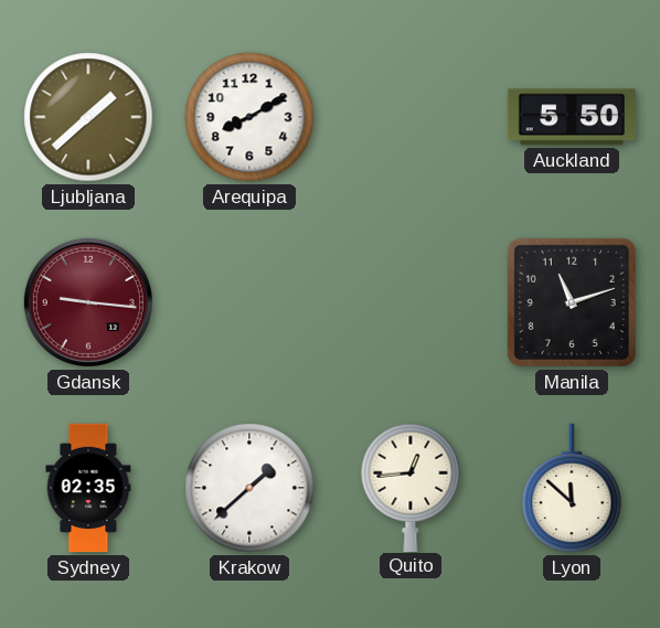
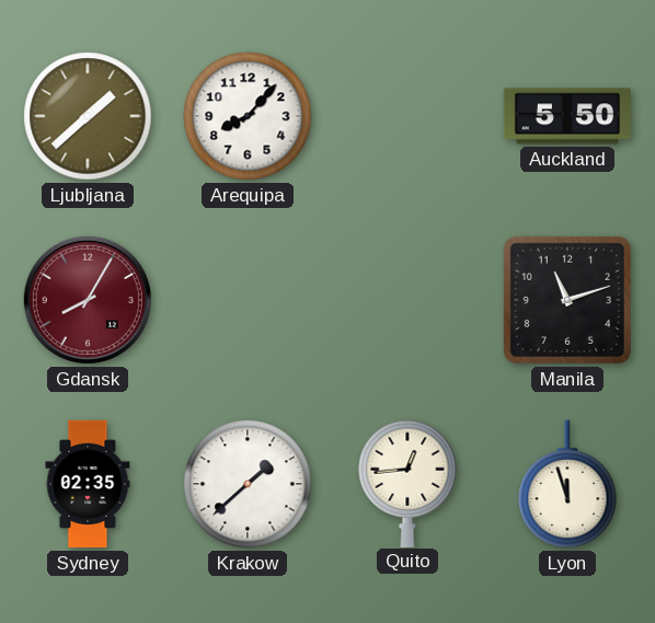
Arequipa: 8:10 -> 8:07
Gdansk: 9:16 -> 8:05
Lyon: 11:52 -> 11:57
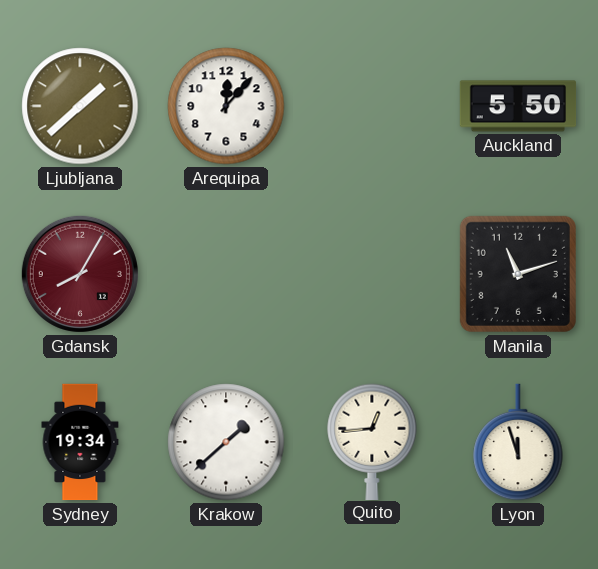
Arequipa: 8:07 -> 12:07
Sydney: 02:35 -> 19:34
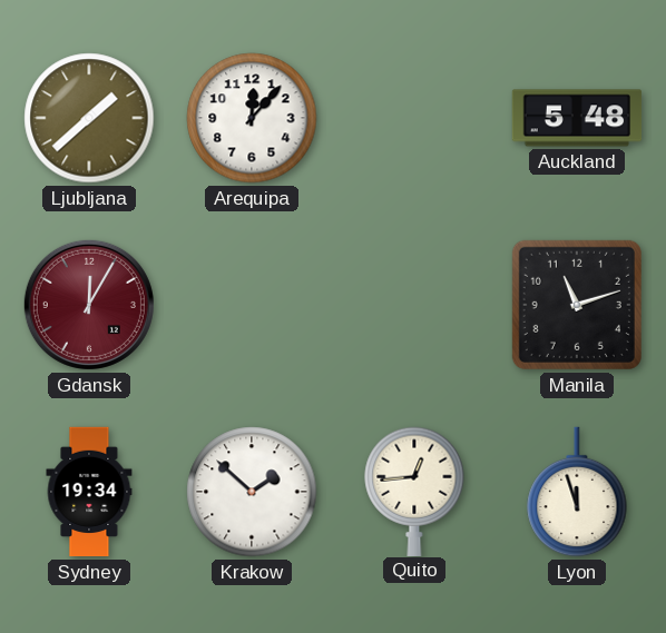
Auckland: 5:50 -> 5:48
Gdansk: 8:05 -> 12:05
Krakow: 1:38 -> 1:52
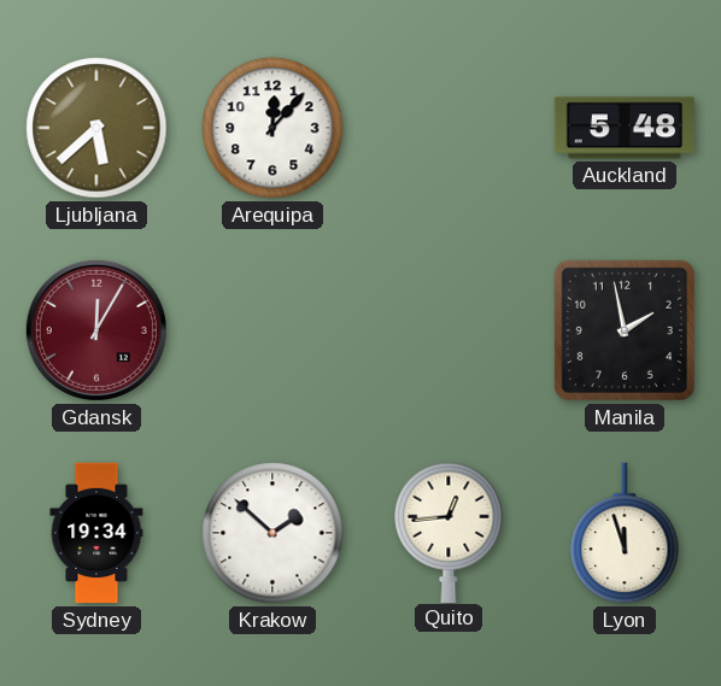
Ljubljana: 1:38 -> 5:38
Manila: 11:12 -> 1:58
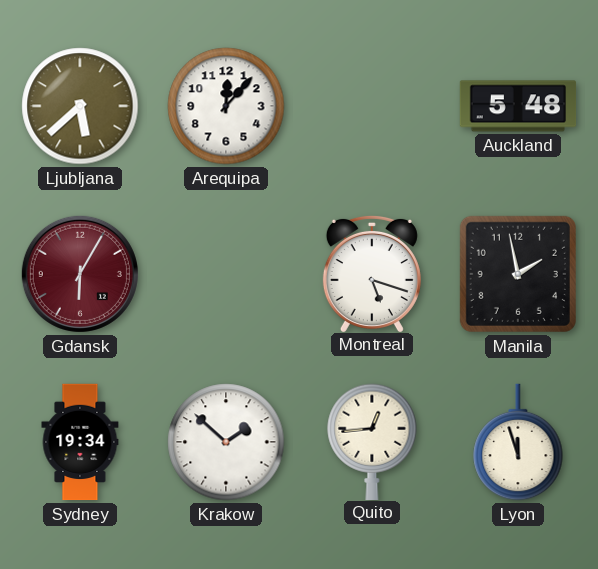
Gdansk: 12:05 -> 6:05
Montreal: none -> 5:18
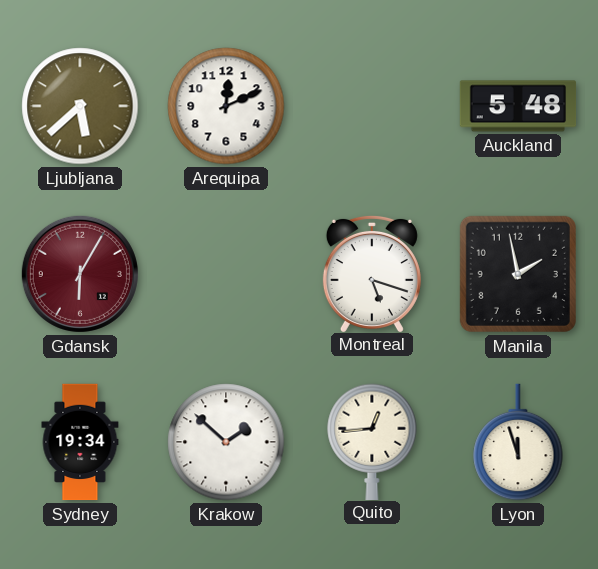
Arequipa: 12:07 -> 12:11
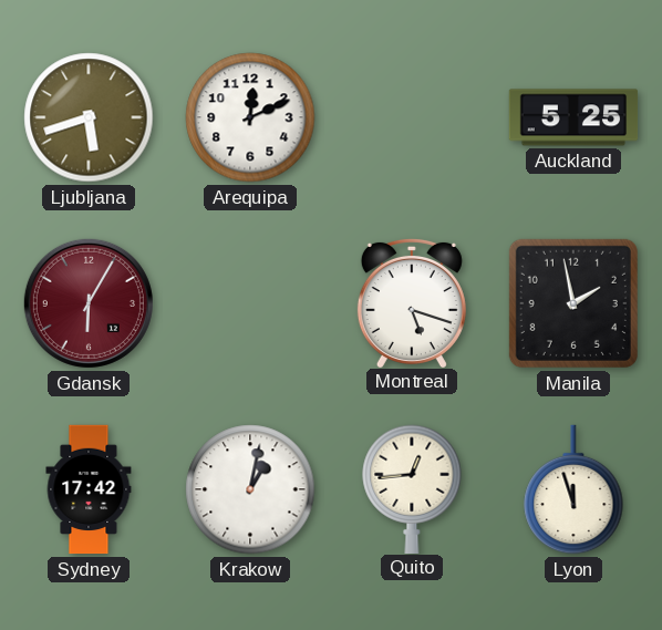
Ljubljana: 5:38 -> 5:42
Auckland: 5:48 -> 5:25
Sydney: 19:34 -> 17:42
Krakow: 1:52 -> 1:02
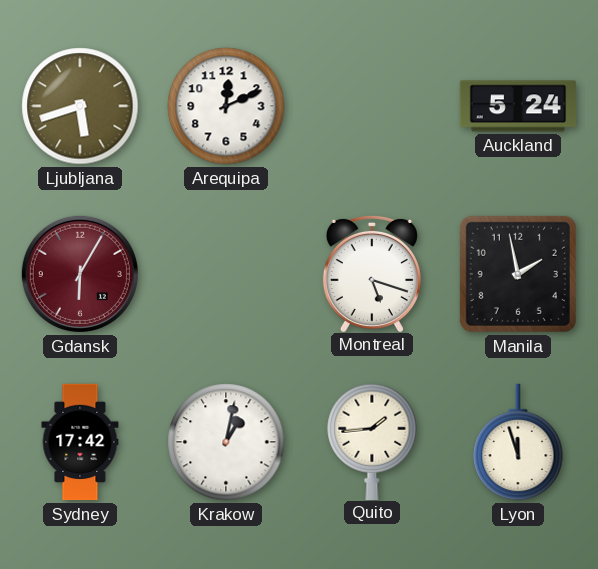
Auckland: 5:25 -> 5:24
Quito: 12:44 -> 1:44
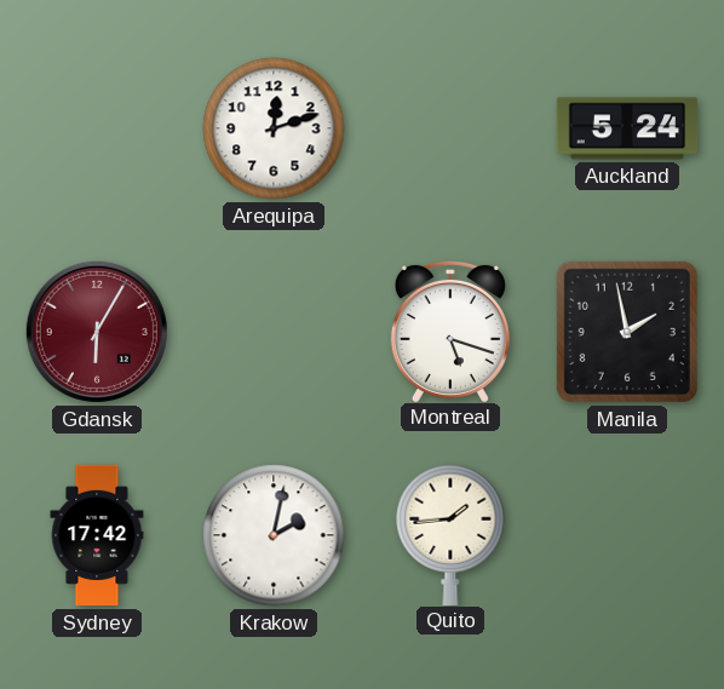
Ljubljana: 5:42 -> none
Arequipa: 12:11 -> 12:12
Krakow: 1:02 -> 2:02
Lyon: 11:57 -> none
